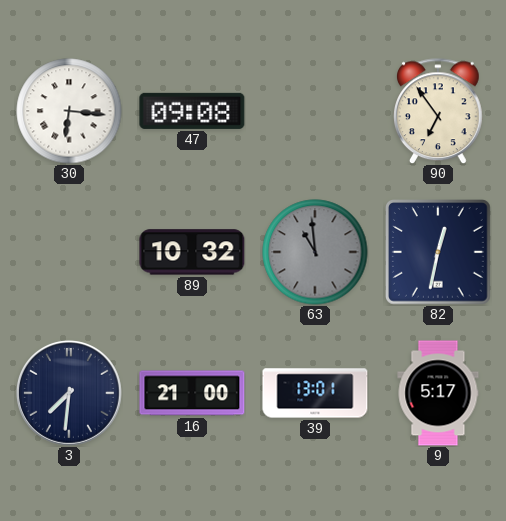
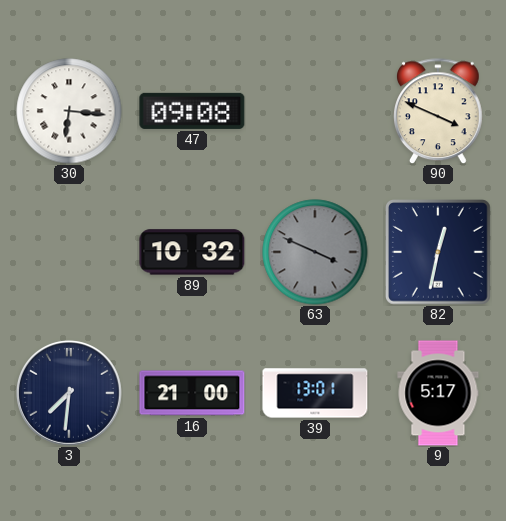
90: 6:54 -> 3:49
63: 10:59 -> 3:49
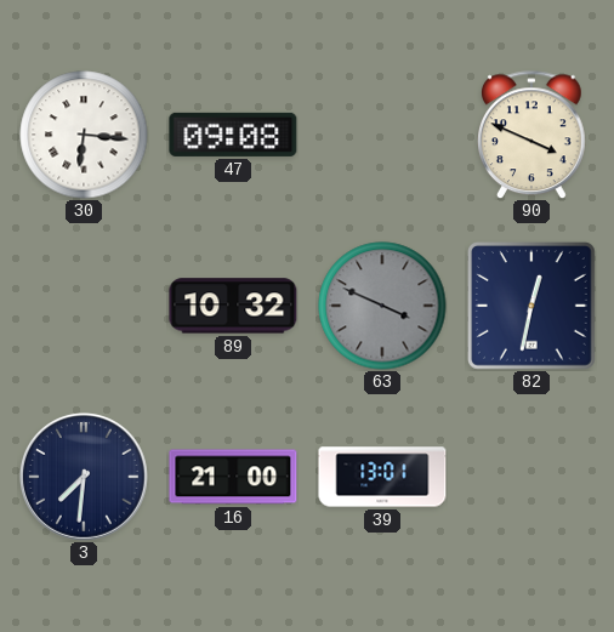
9: 5:17 -> none
